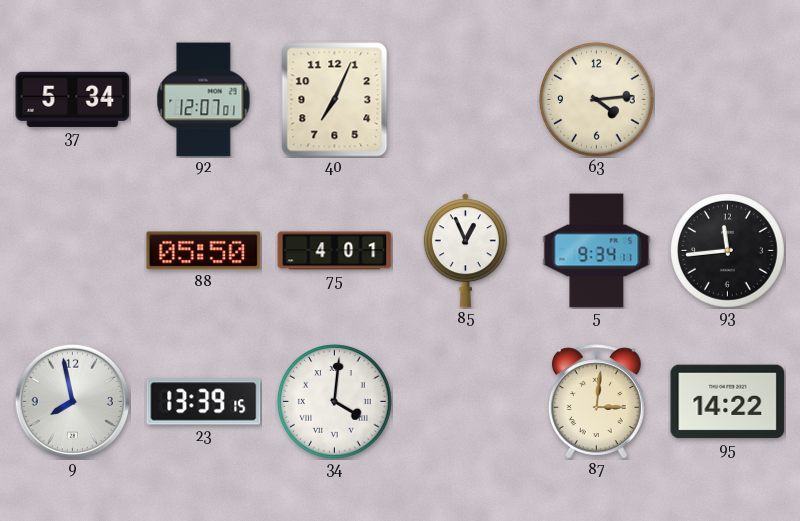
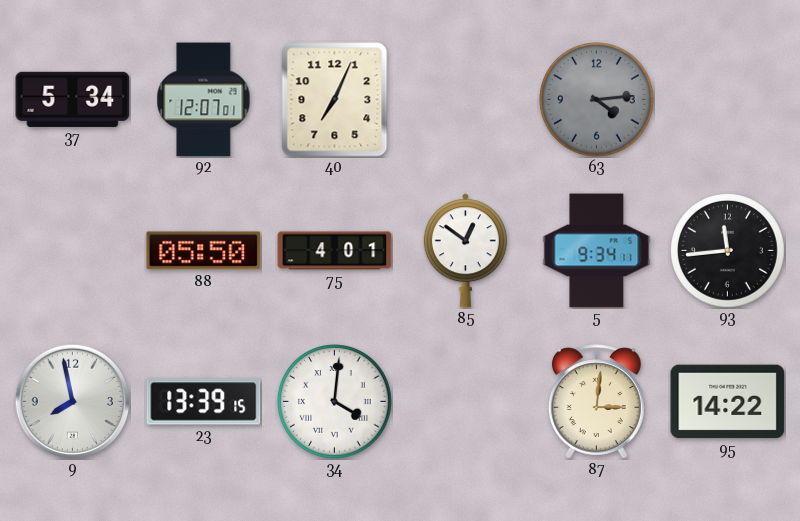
63 dial: cream -> grey
85: 12:56 -> 12:51
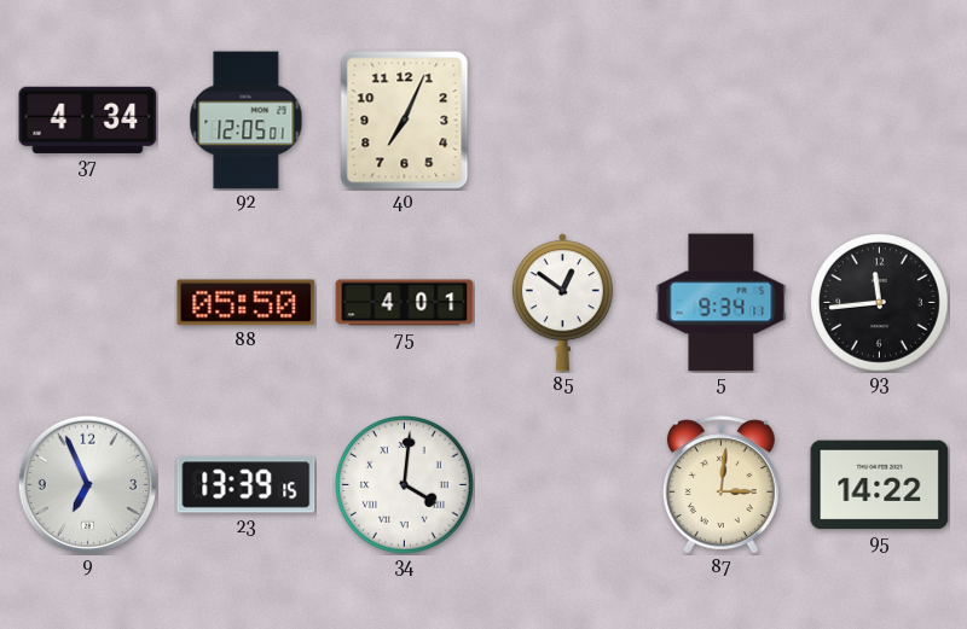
37: 5:34 -> 4:34
92: 12:07 -> 12:05
63: 4:14 -> none
9: 7:58 -> 6:56
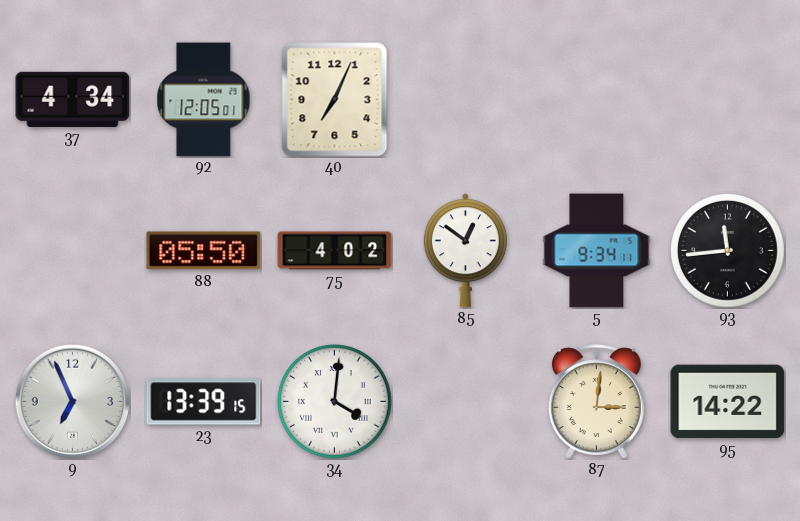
75: 4:01 -> 4:02
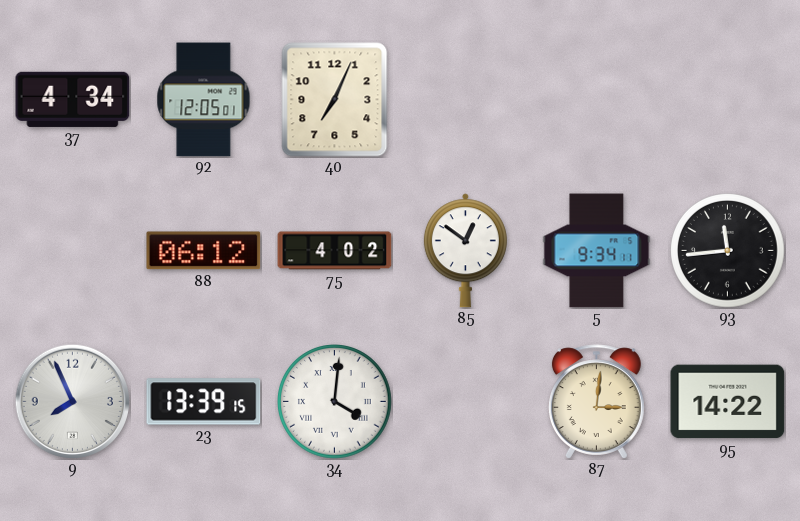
88: 05:50 -> 06:12
9: 6:56 -> 7:56
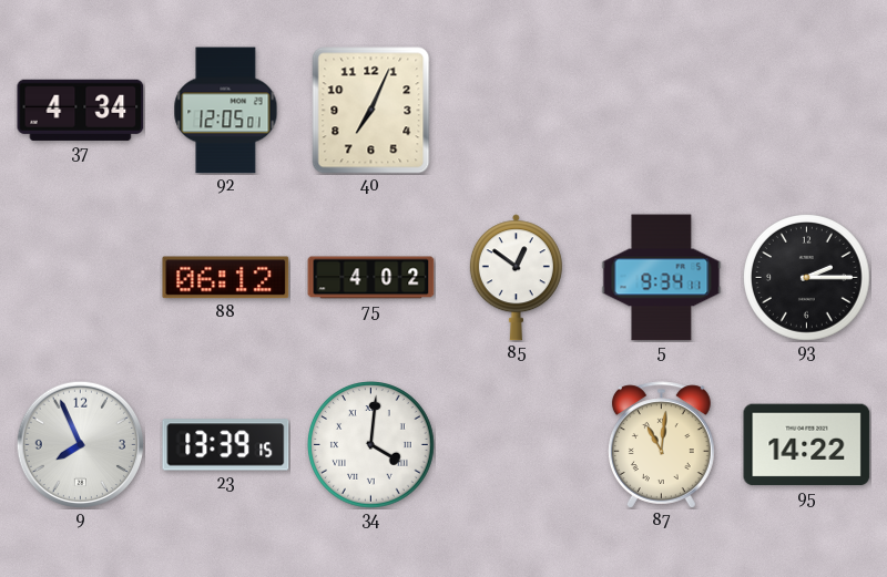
93: 11:44 -> 2:15
87: 3:01 -> 11:01
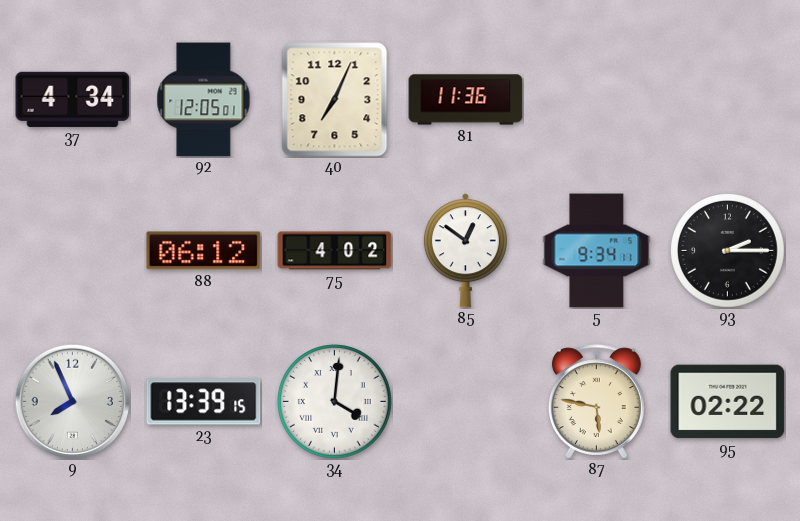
81: none -> 11:36
87: 11:01 -> 5:47
95: 14:22 -> 02:22
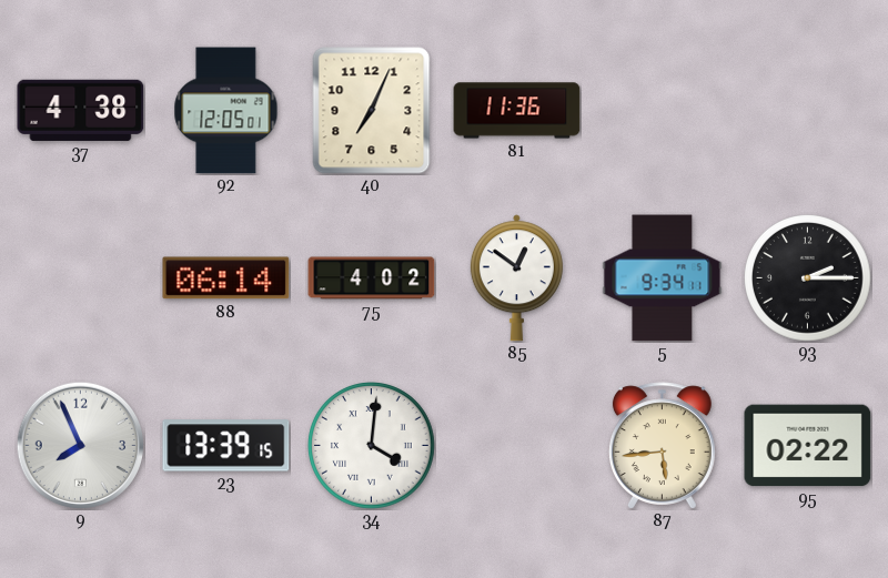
37: 4:34 -> 4:38
88: 06:12 -> 06:14
87: 5:47 -> 5:44
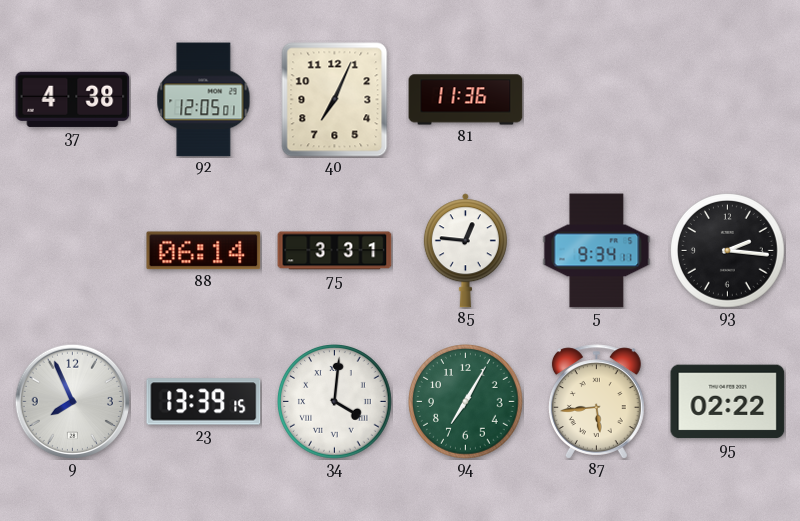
75: 4:02 -> 3:31
85: 12:51 -> 12:46
93: 2:15 -> 2:16
94: none -> 7:05
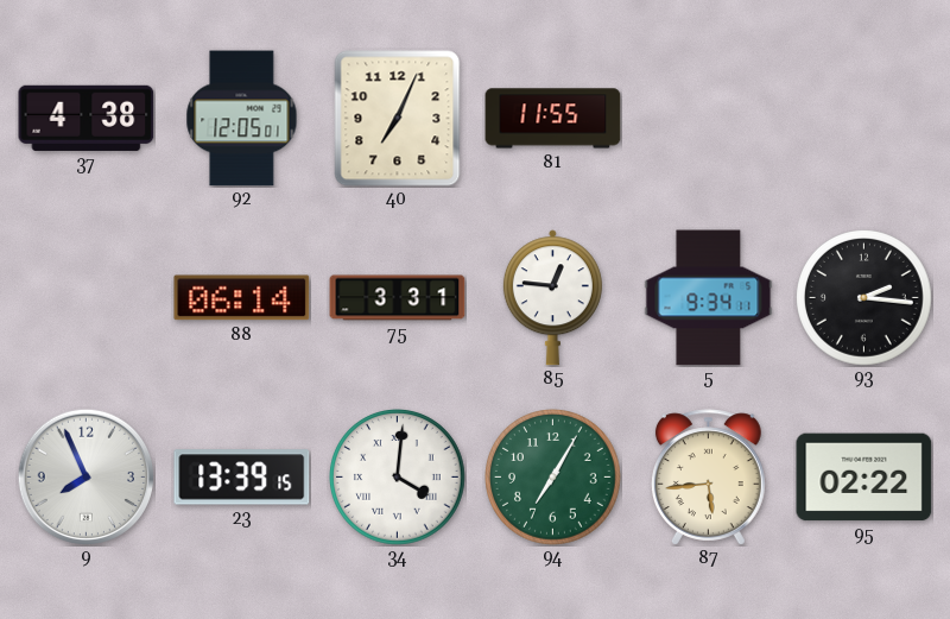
81: 11:36 -> 11:55
